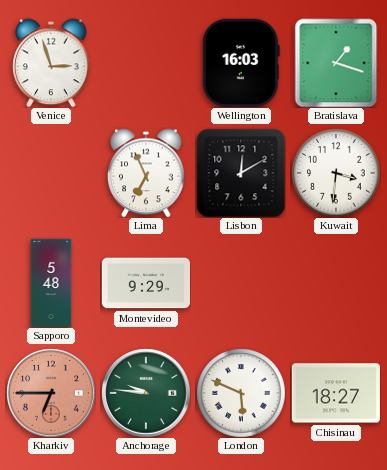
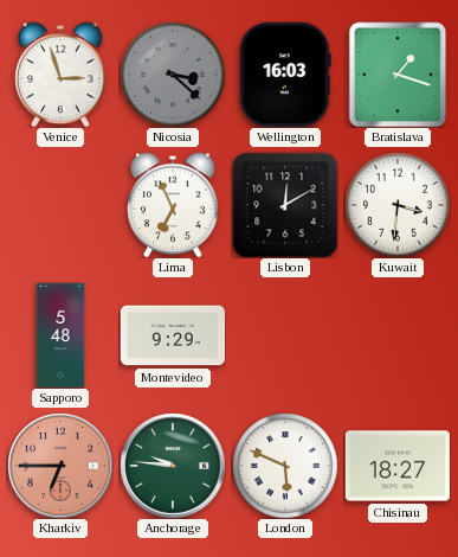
Nicosia: none -> 3:22
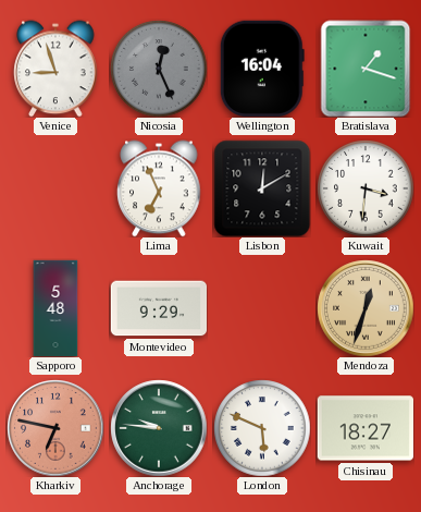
Venice: 2:57 -> 8:57
Nicosia: 3:22 -> 12:26
Wellington: 16:03 -> 16:04
Mendoza: none -> 12:33
Kharkiv: 6:45 -> 6:47
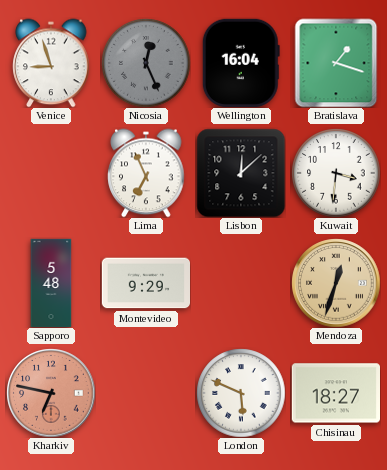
Lisbon: 12:10 -> 12:08
Anchorage: 9:46 -> none
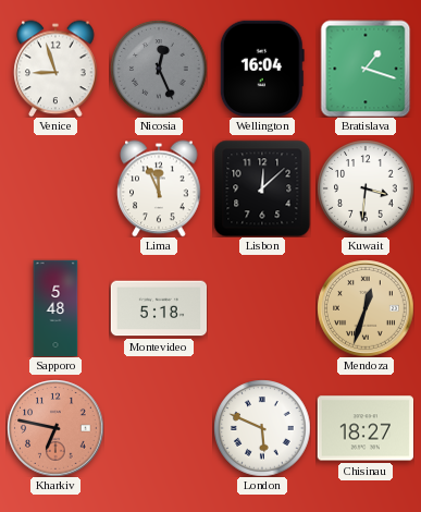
Lima: 6:56 -> 11:56
Montevideo: 9:29 -> 5:18
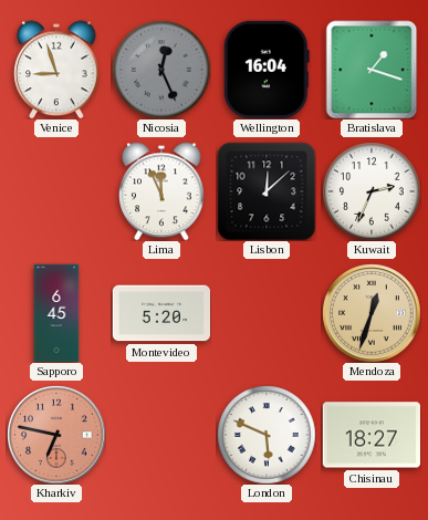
Kuwait: 3:31 -> 2:34
Sapporo: 5:48 -> 6:45
Montevideo: 5:18 -> 5:20
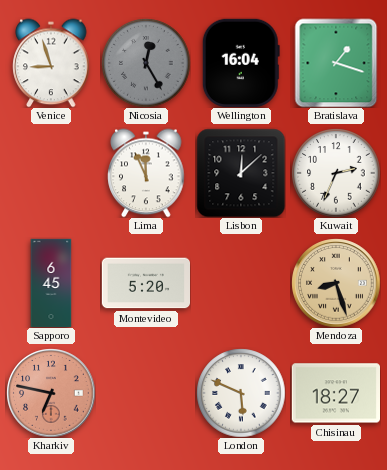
Nicosia: 12:26 -> 12:25
Mendoza: 12:33 -> 8:27
